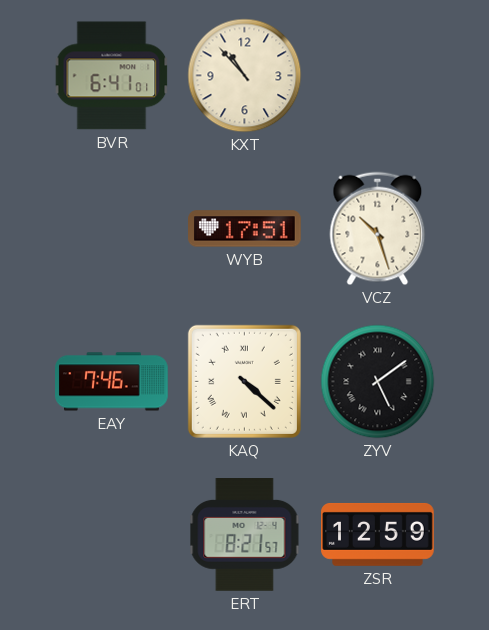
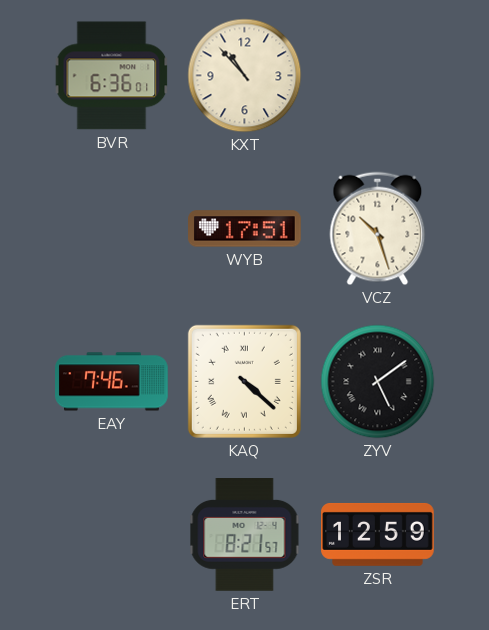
BVR: 6:41 -> 6:36
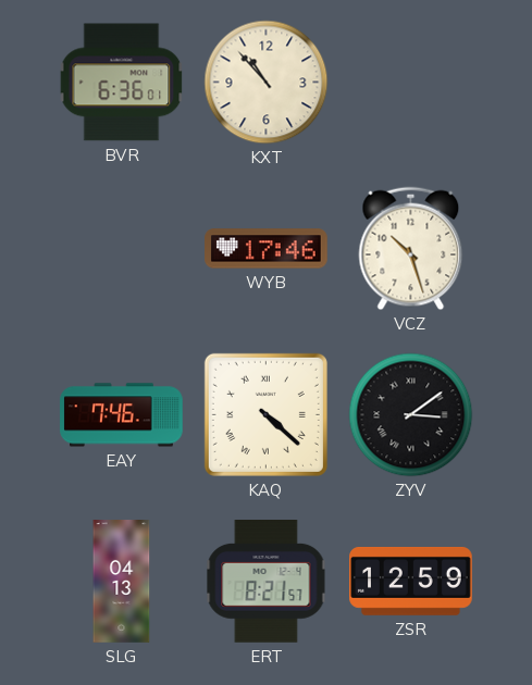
WYB: 17:51 -> 17:46
ZYV: 5:09 -> 3:09
SLG: none -> 04:13
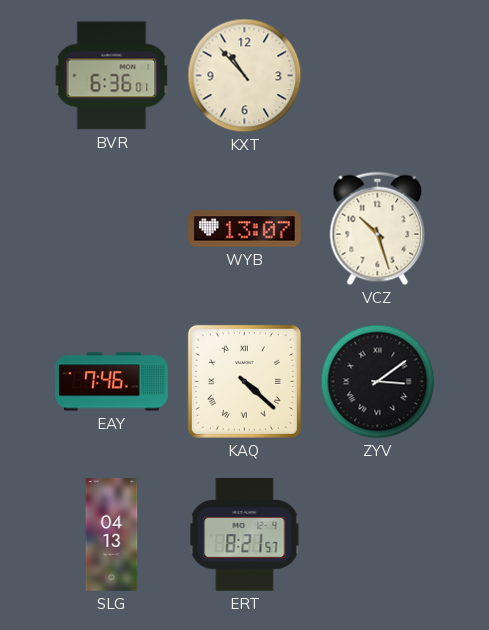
WYB: 17:46 -> 13:07
ZSR: 12:59 -> none
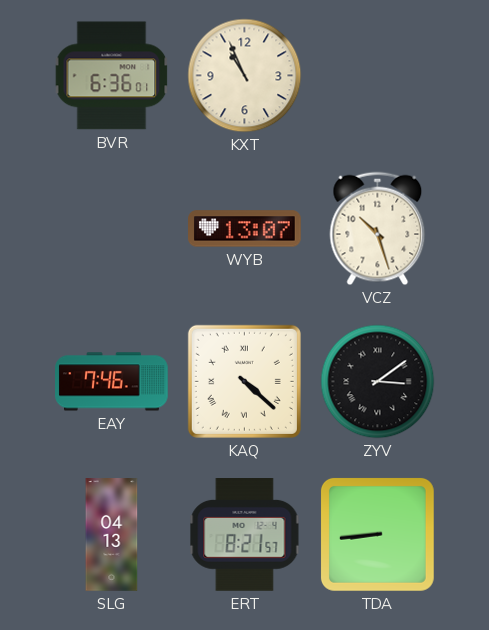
KXT: 10:53 -> 10:56
TDA: none -> 8:44
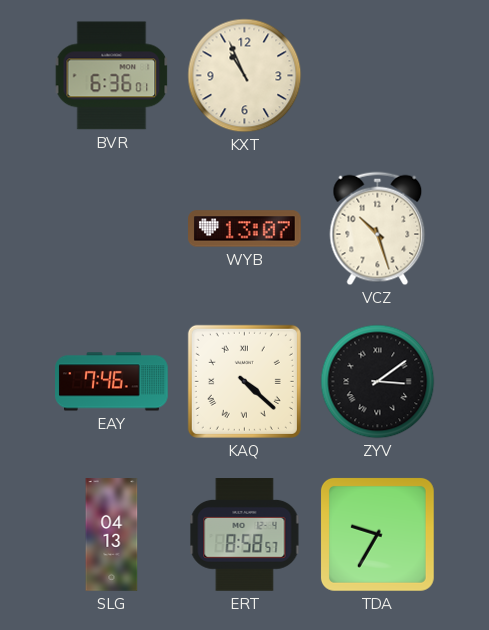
ERT: 8:21 -> 8:58
TDA: 8:44 -> 9:35
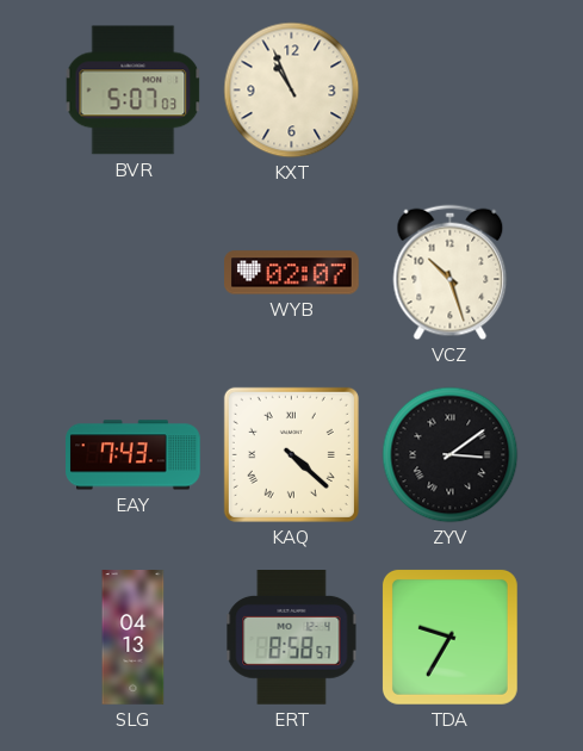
BVR: 6:36 -> 5:07
WYB: 13:07 -> 02:07
EAY: 7:46 -> 7:43
